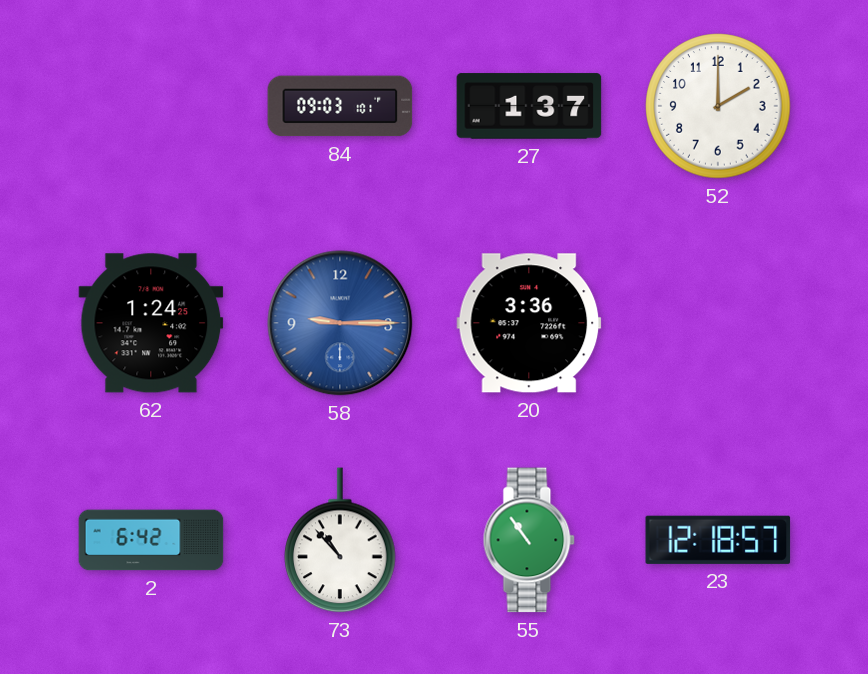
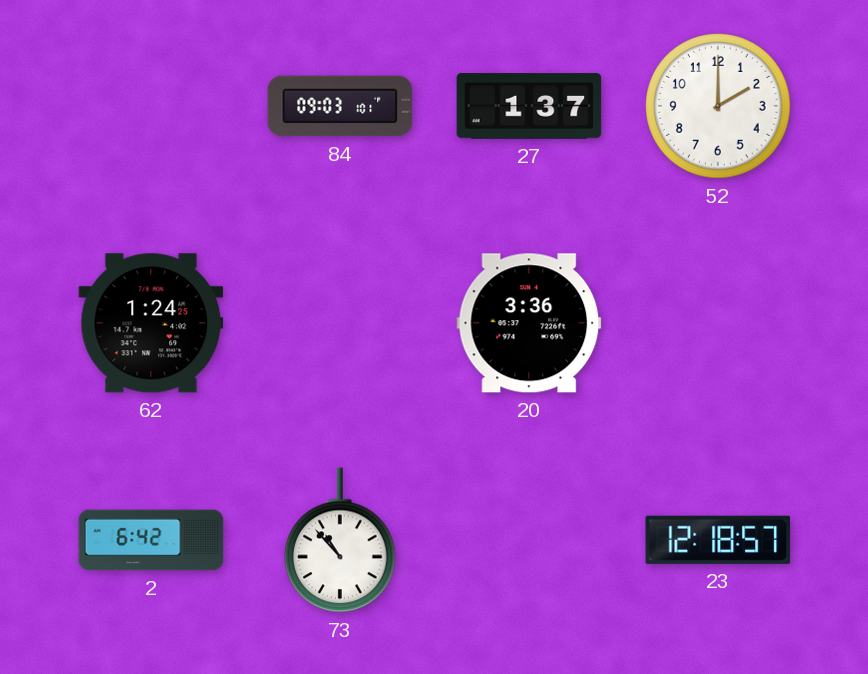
58: 9:15 -> none
55: 10:54 -> none
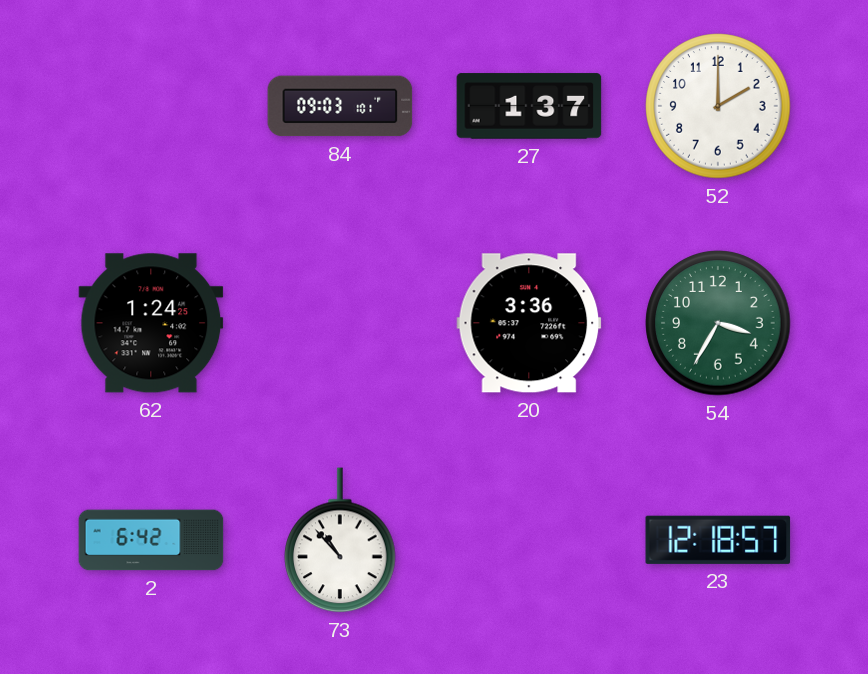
54: none -> 3:35
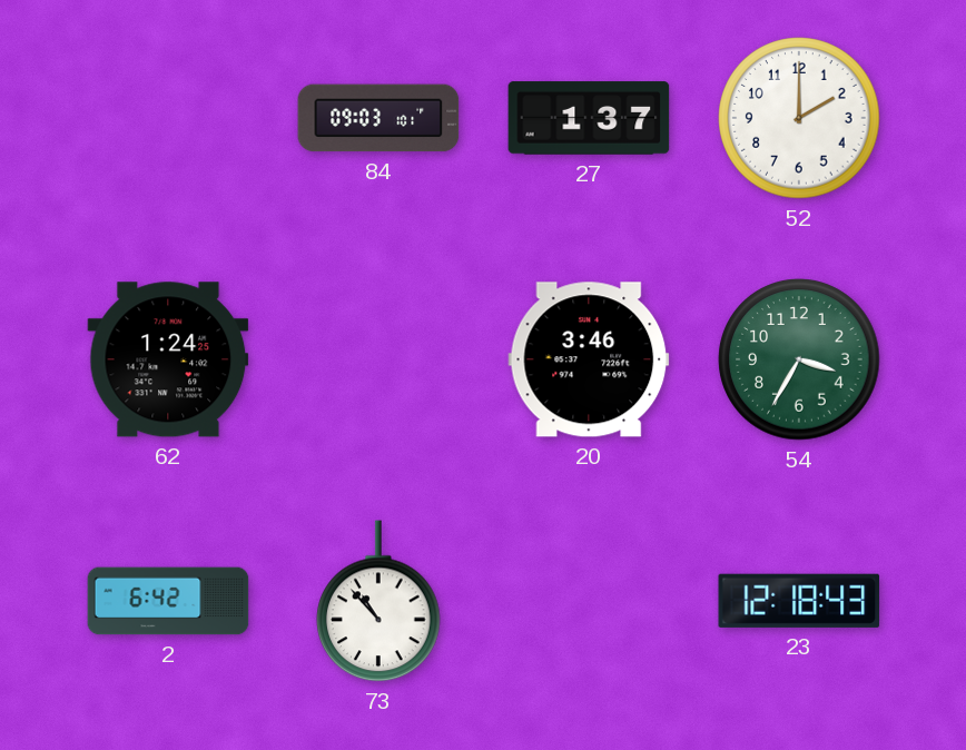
20: 3:36 -> 3:46
23: 12:18:57 -> 12:18:43
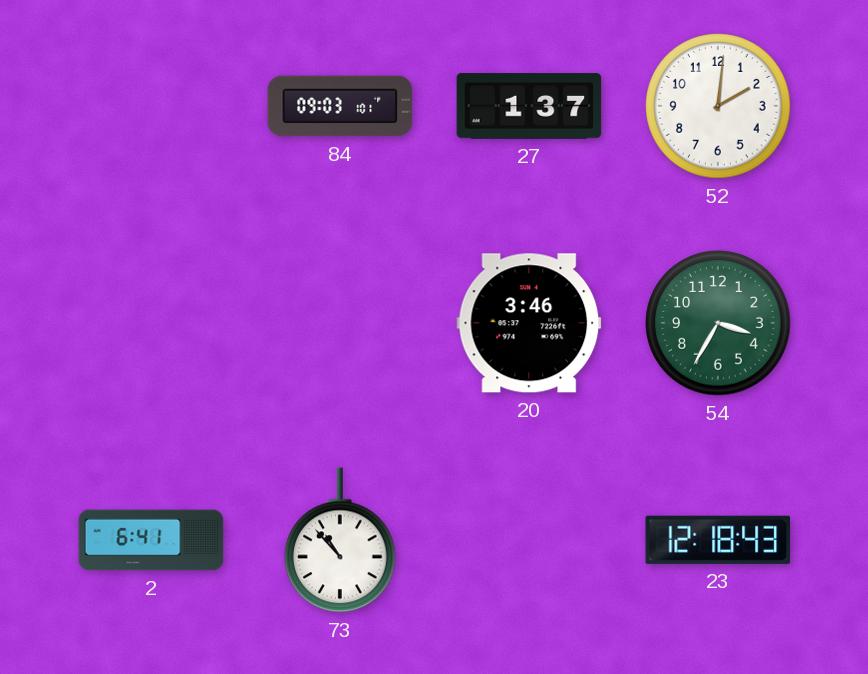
52: 2:00 -> 2:01
62: 1:24 -> none
2: 6:42 -> 6:41
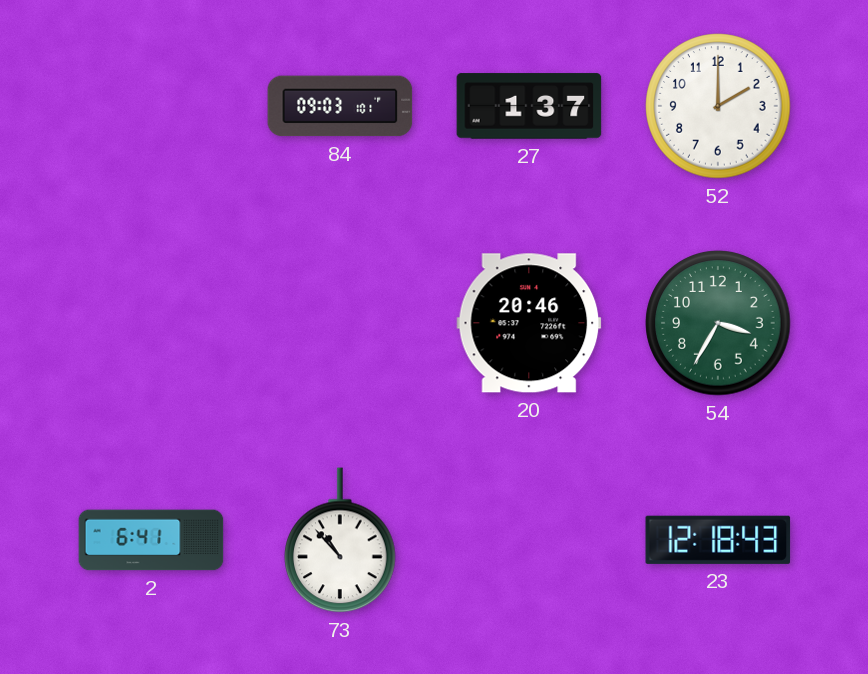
52: 2:01 -> 2:00
20: 3:46 -> 20:46
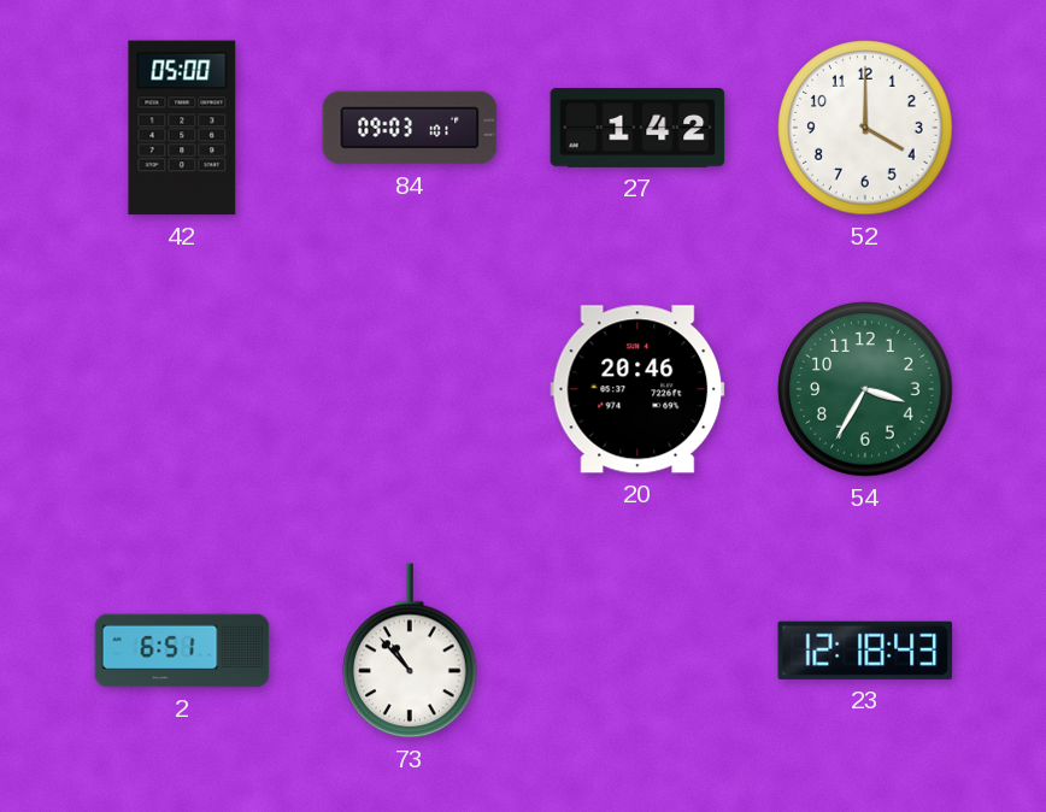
42: none -> 05:00
27: 1:37 -> 1:42
52: 2:00 -> 4:00
2: 6:41 -> 6:51
